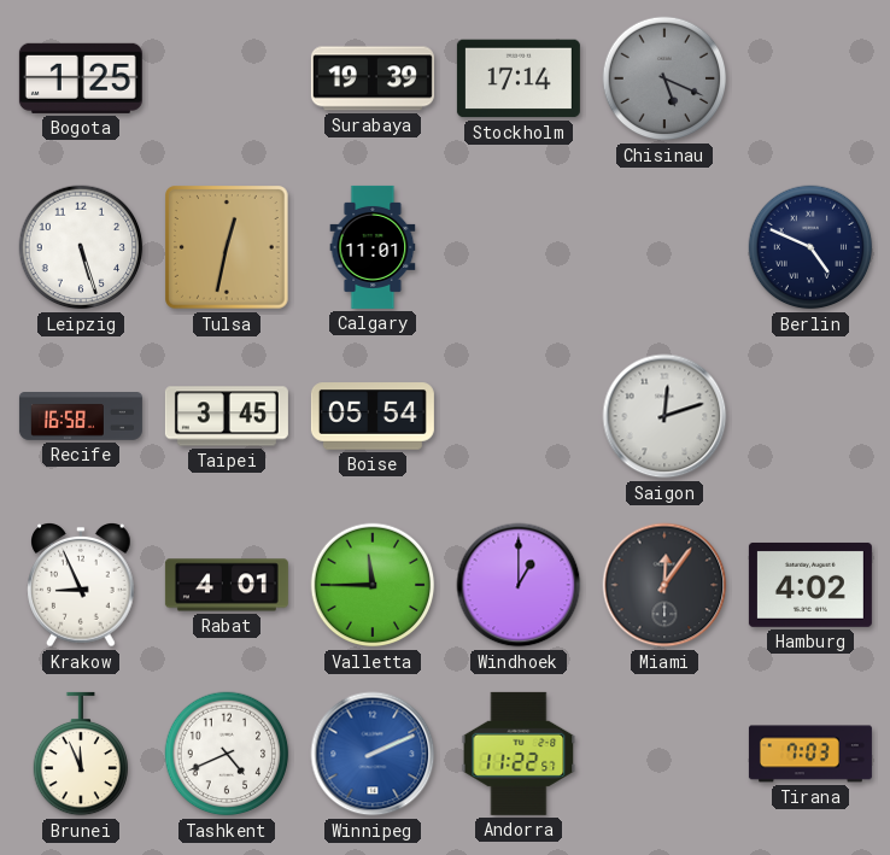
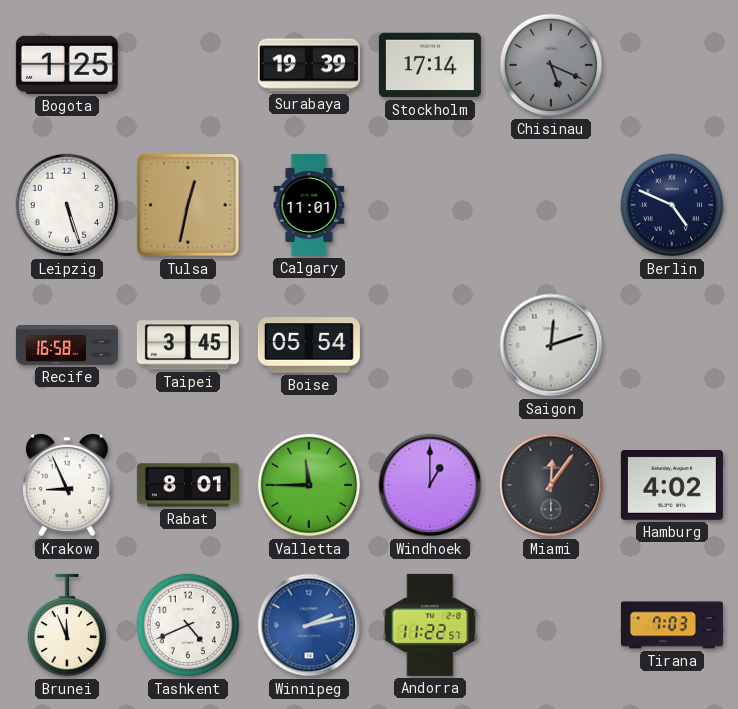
Rabat: 4:01 -> 8:01
Winnipeg: 2:11 -> 2:13
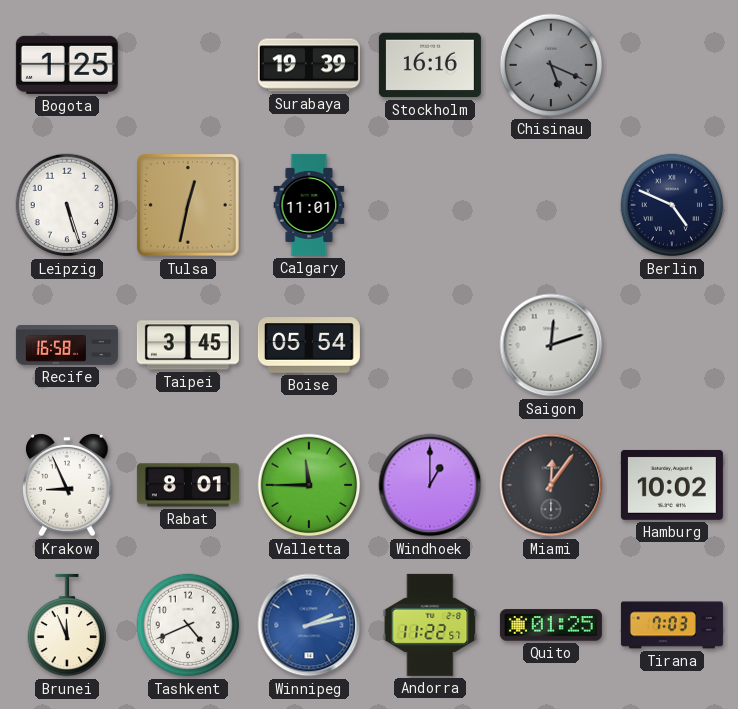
Stockholm: 17:14 -> 16:16
Hamburg: 4:02 -> 10:02
Quito: none -> 01:25
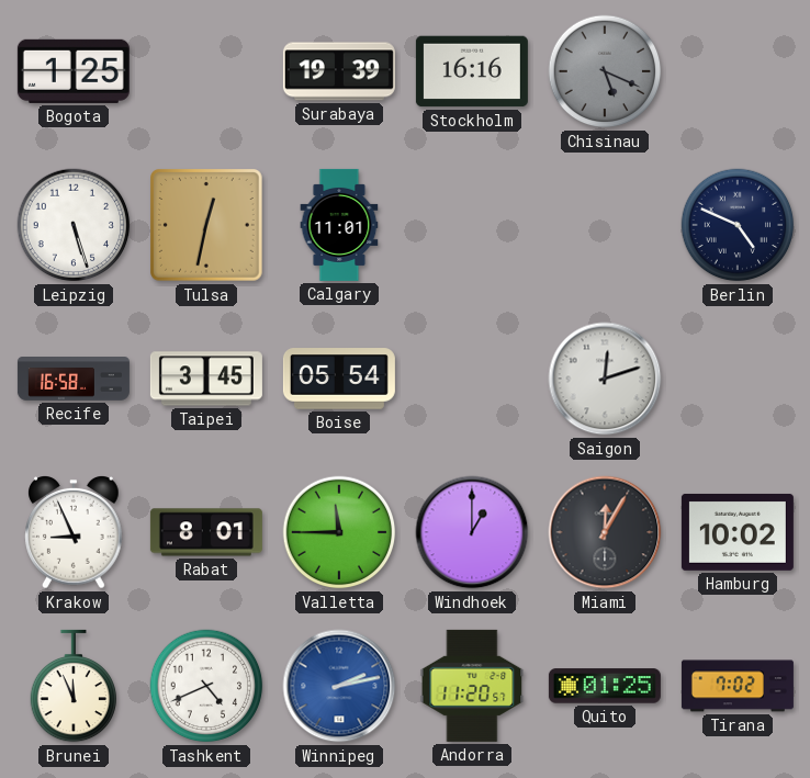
Miami: 12:06 -> 12:05
Andorra: 11:22 -> 11:20
Tirana: 7:03 -> 7:02
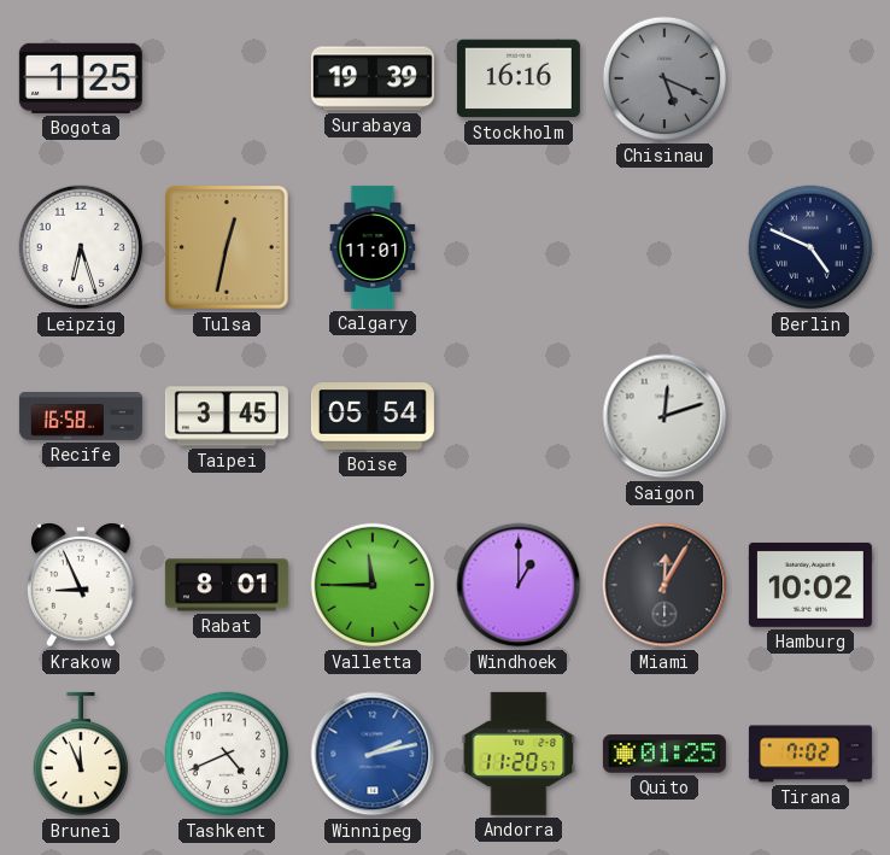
Leipzig: 5:27 -> 6:27
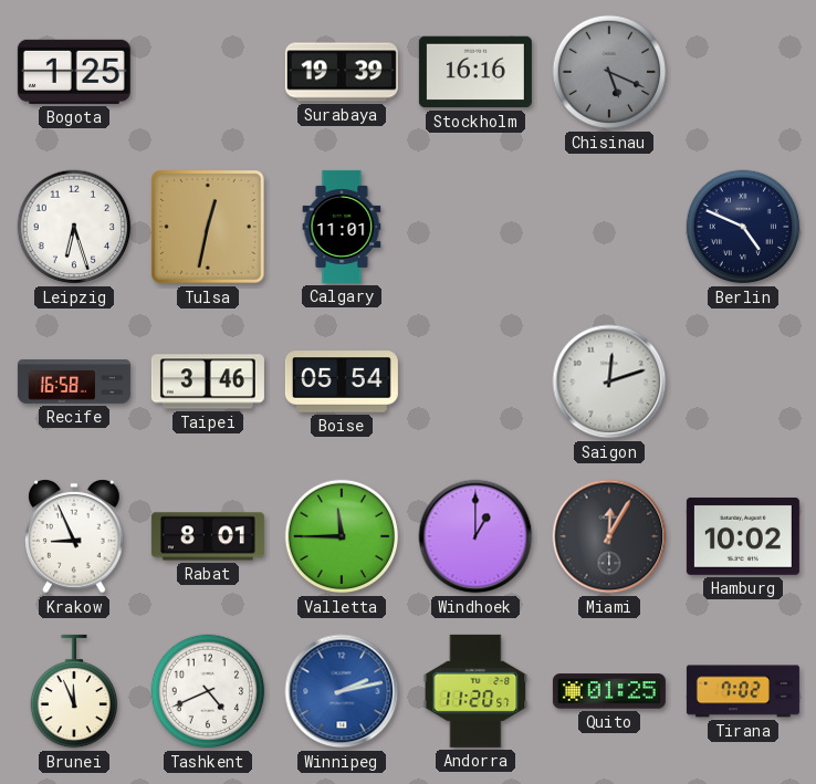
Taipei: 3:45 -> 3:46
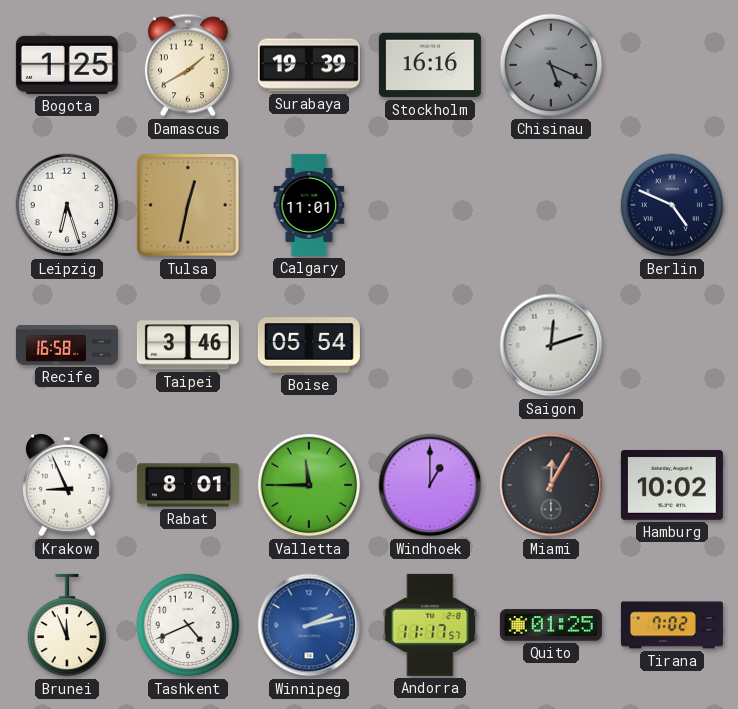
Damascus: none -> 1:40
Andorra: 11:20 -> 11:17
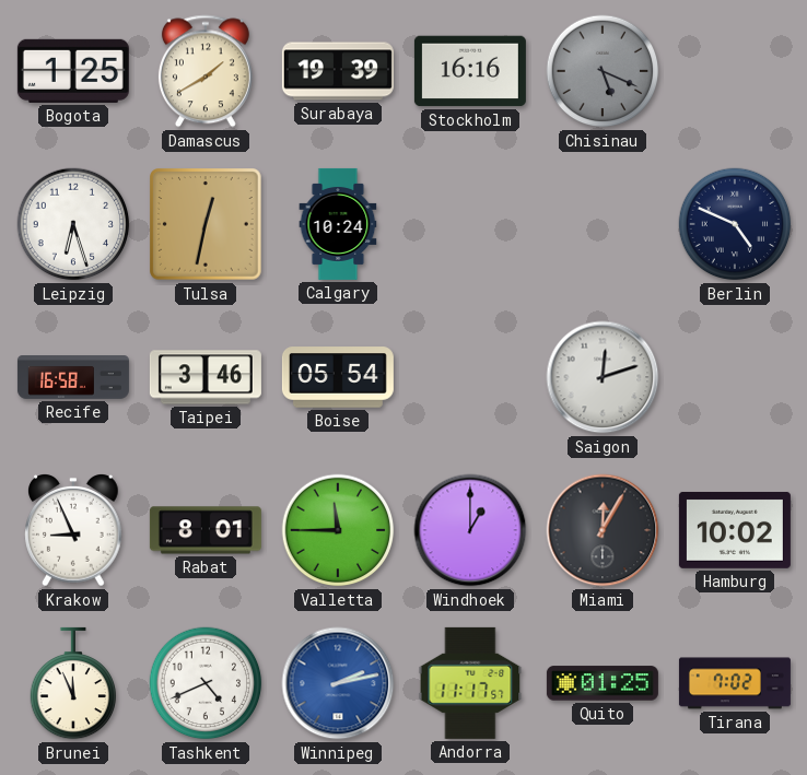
Calgary: 11:01 -> 10:24
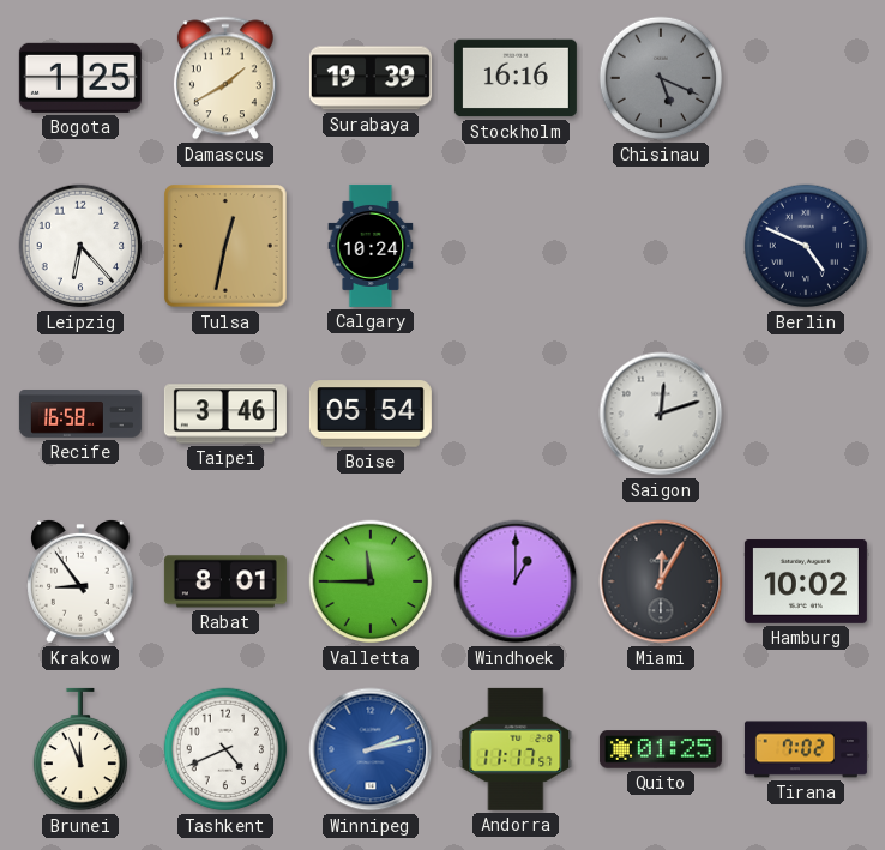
Leipzig: 6:27 -> 6:23
Krakow: 8:56 -> 8:54
